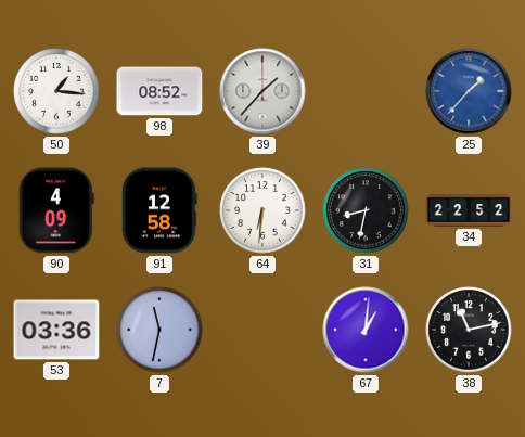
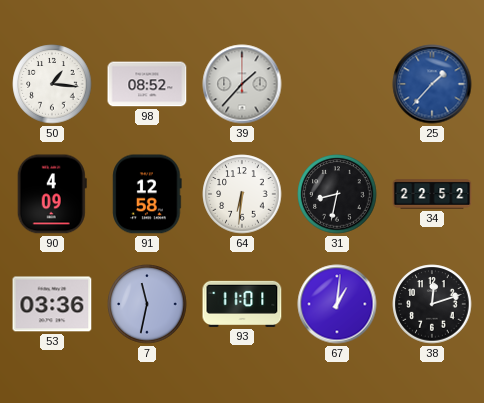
93: none -> 11:01
38: 11:13 -> 12:12
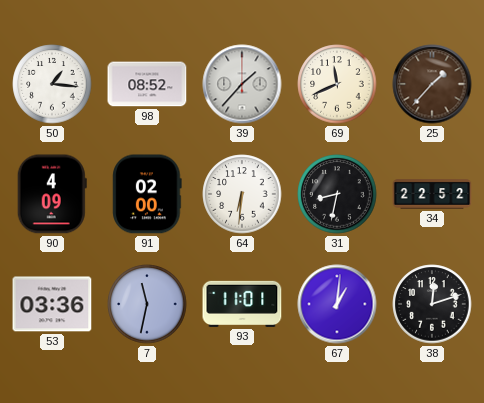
69: none -> 11:41
25 dial: blue -> brown
91: 12:58 -> 02:00
